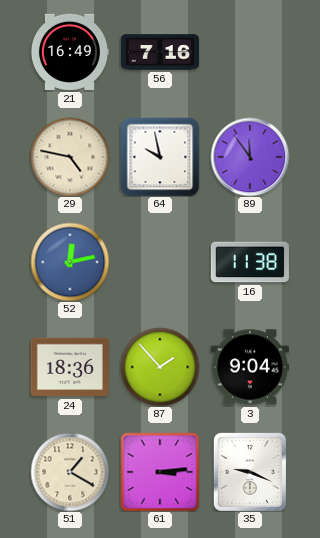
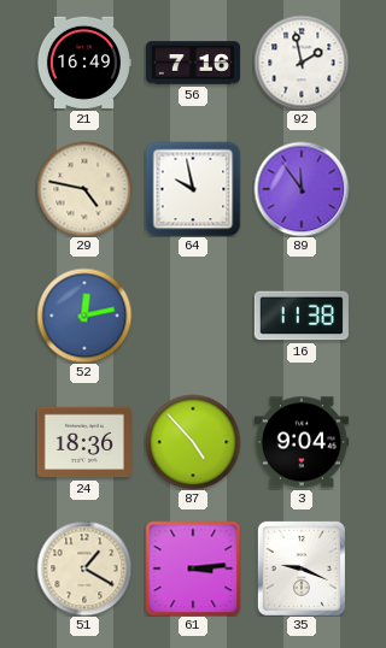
92: none -> 1:58
87: 1:53 -> 4:53
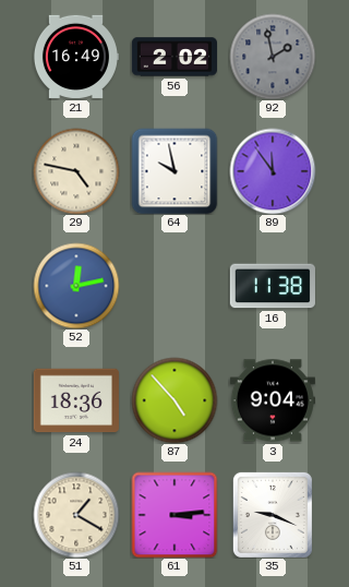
56: 7:16 -> 2:02
92 dial: white -> grey
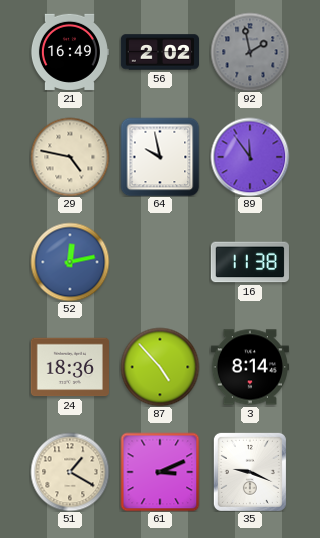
3: 9:04 -> 8:14
61: 3:14 -> 3:11
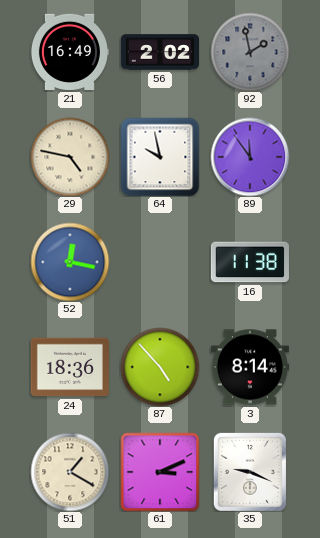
52: 12:13 -> 12:17
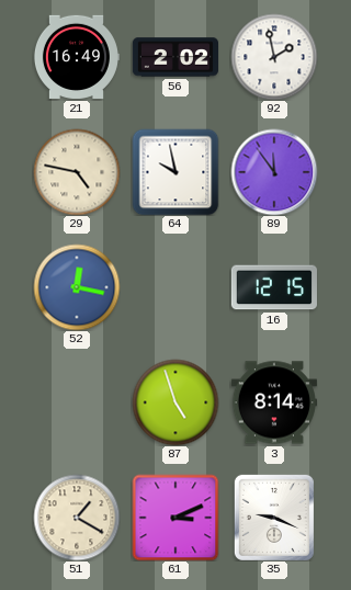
92 dial: grey -> white
16: 11:38 -> 12:15
24: 18:36 -> none
87: 4:53 -> 4:57
